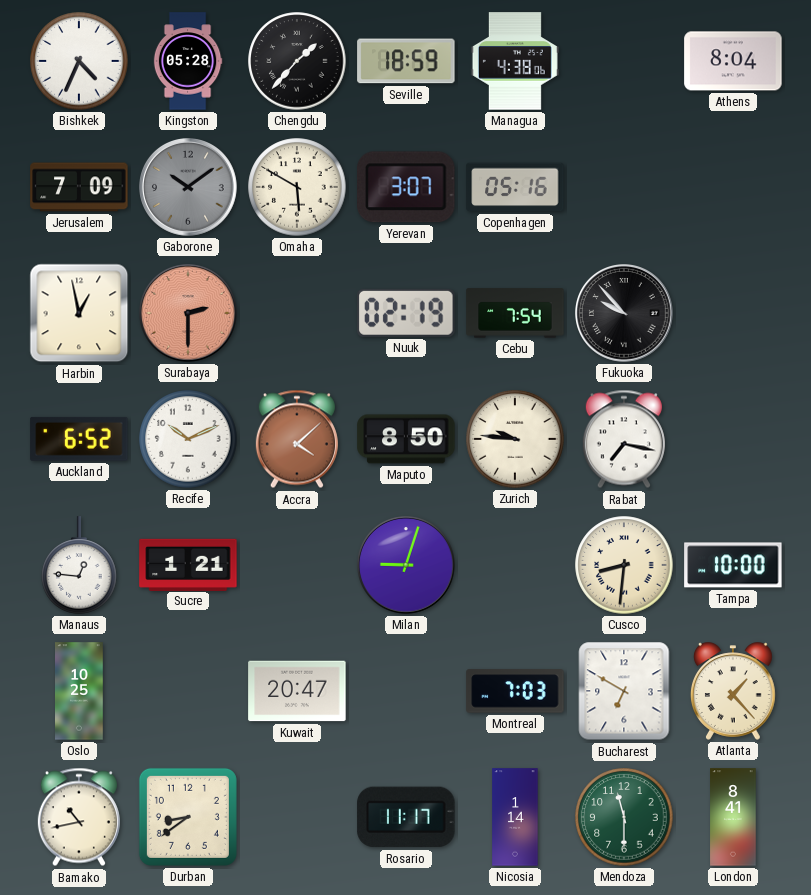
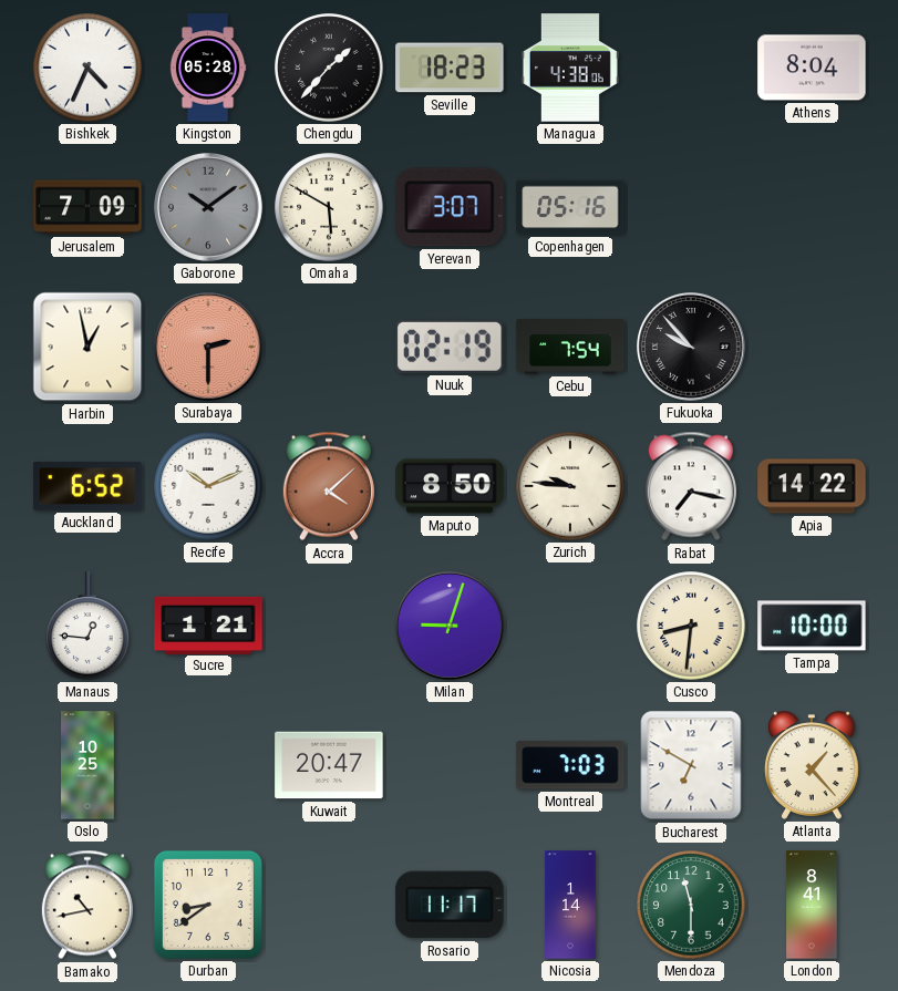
Seville: 18:59 -> 18:23
Apia: none -> 14:22
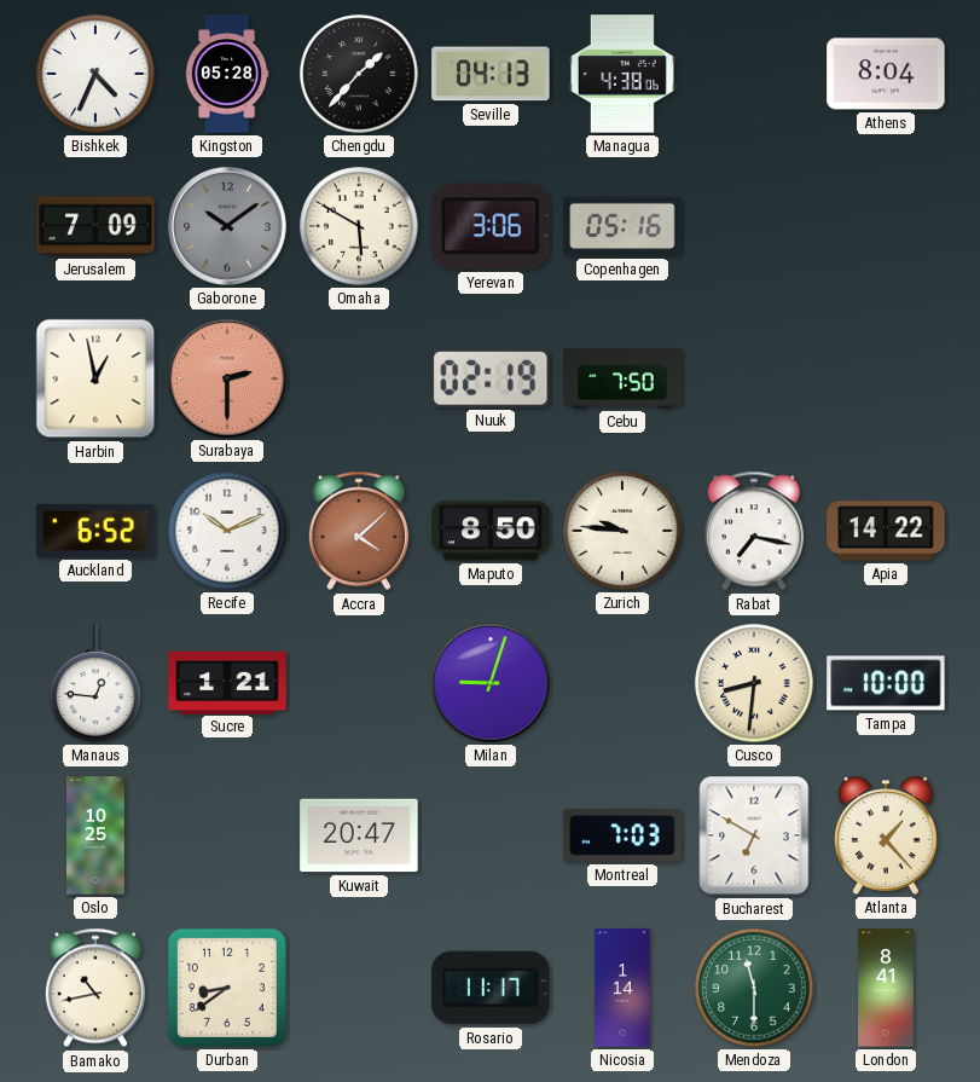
Seville: 18:23 -> 04:13
Yerevan: 3:07 -> 3:06
Cebu: 7:54 -> 7:50
Fukuoka: 9:53 -> none
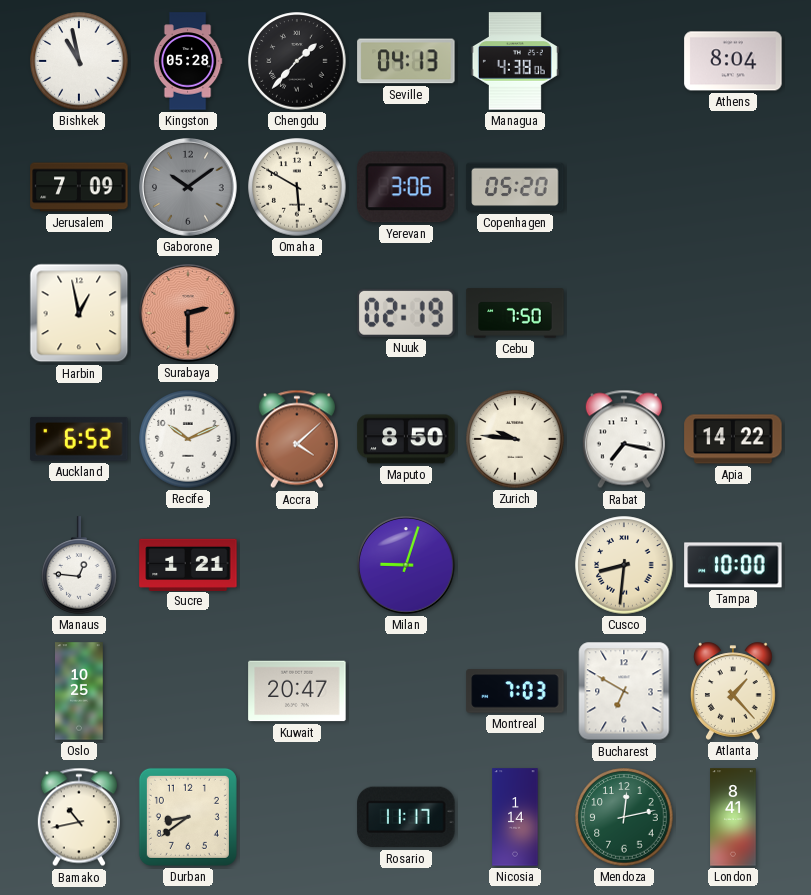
Bishkek: 4:34 -> 10:58
Copenhagen: 05:16 -> 05:20
Mendoza: 11:30 -> 12:13
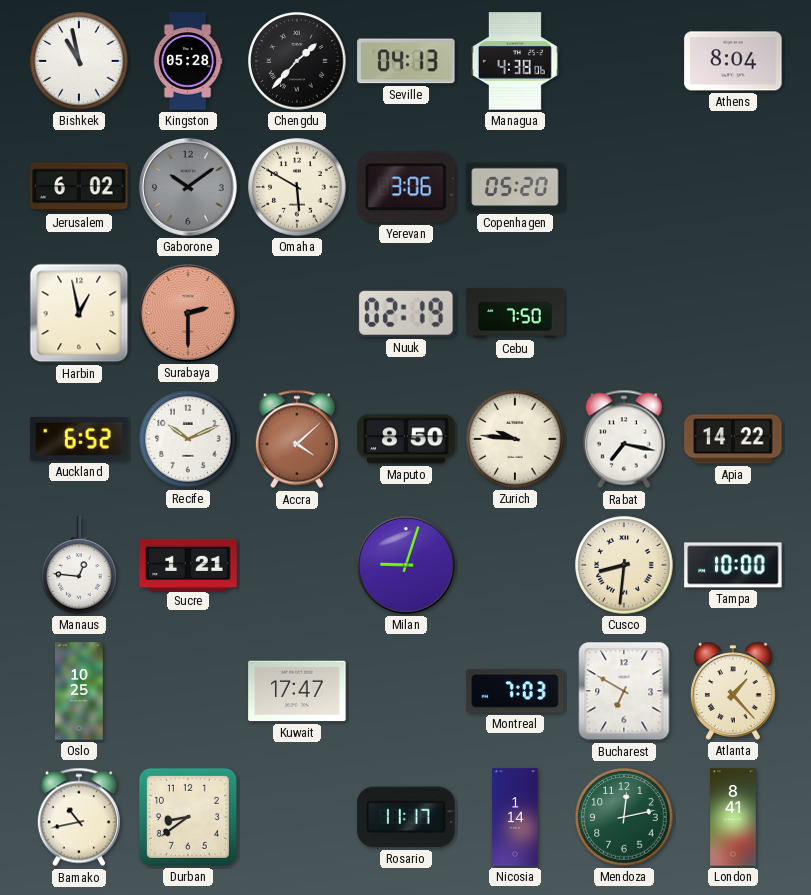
Jerusalem: 7:09 -> 6:02
Kuwait: 20:47 -> 17:47
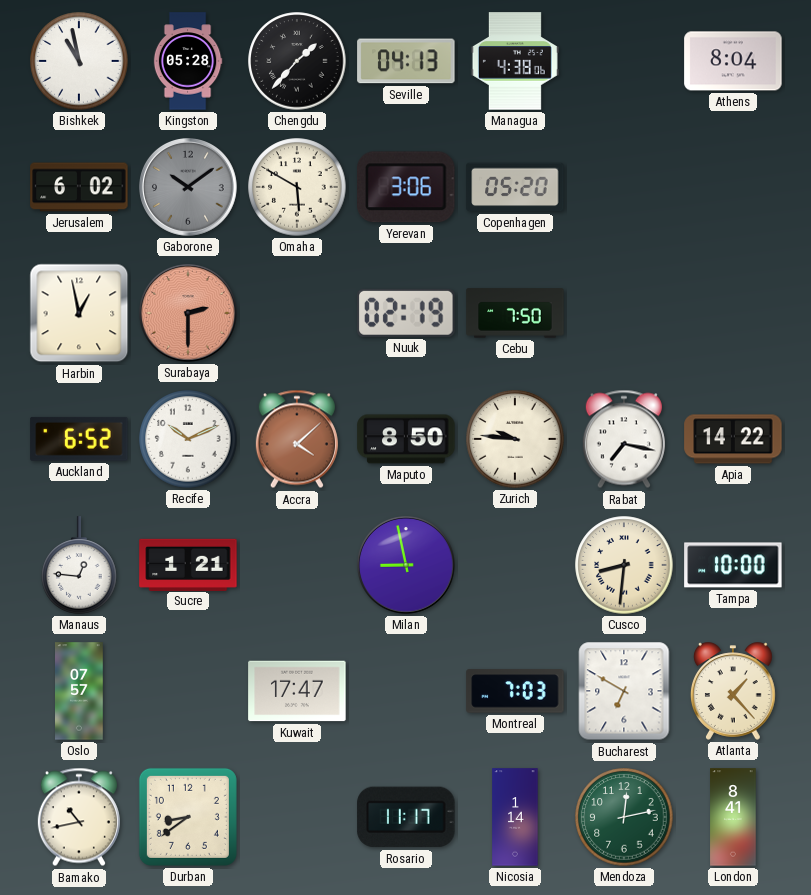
Milan: 9:03 -> 8:58
Oslo: 10:25 -> 07:57
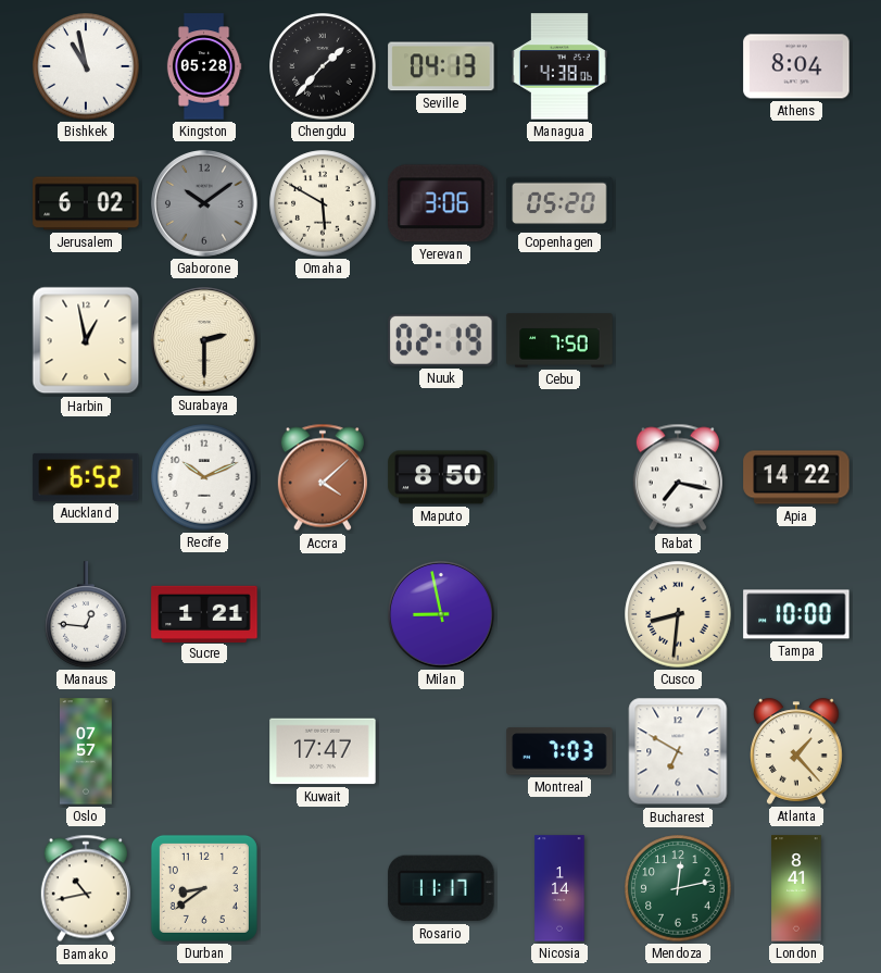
Surabaya dial: salmon -> cream
Zurich: 9:46 -> none
